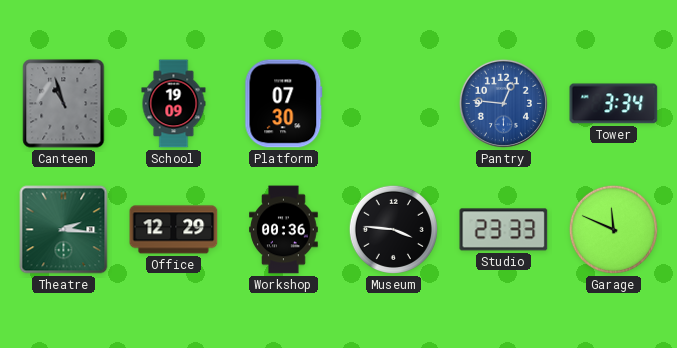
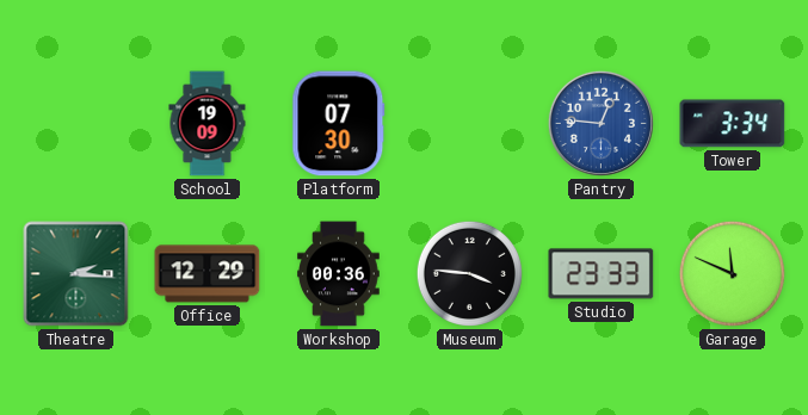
Canteen: 10:57 -> none
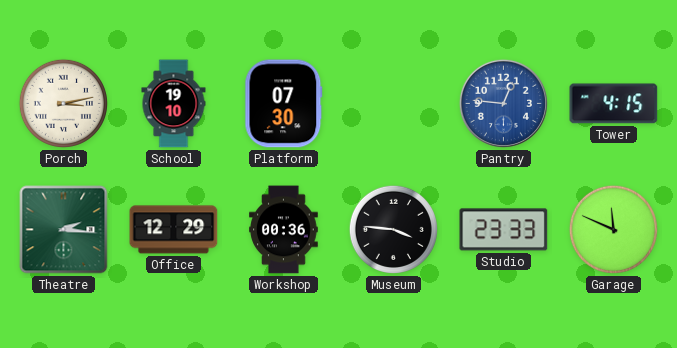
Porch: none -> 3:13
School: 19:09 -> 19:10
Tower: 3:34 -> 4:15
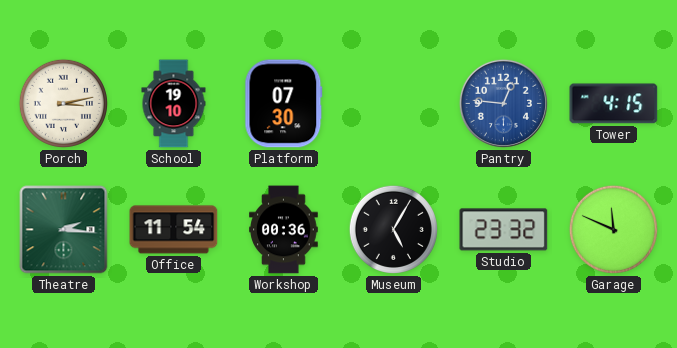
Office: 12:29 -> 11:54
Museum: 3:46 -> 5:05
Studio: 23:33 -> 23:32
